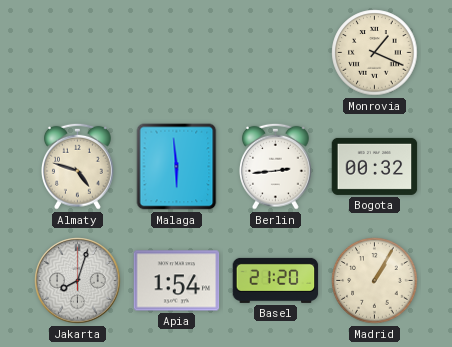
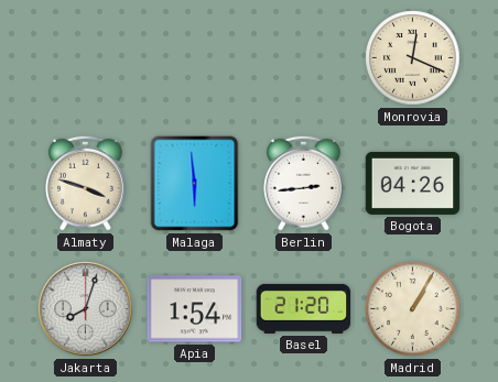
Monrovia: 1:19 -> 12:19
Almaty: 4:48 -> 3:48
Bogota: 00:32 -> 04:26
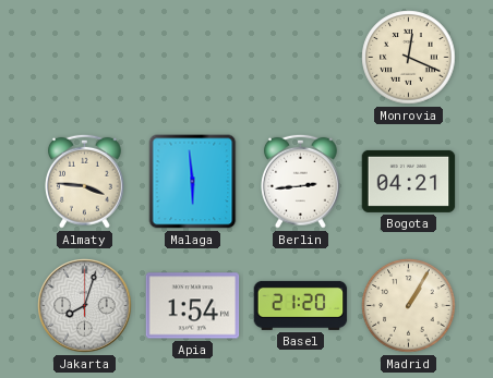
Almaty: 3:48 -> 3:46
Bogota: 04:26 -> 04:21
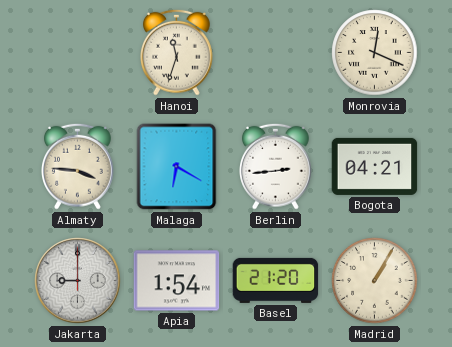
Hanoi: none -> 11:33
Malaga: 5:59 -> 6:20
Jakarta: 8:03 -> 9:00
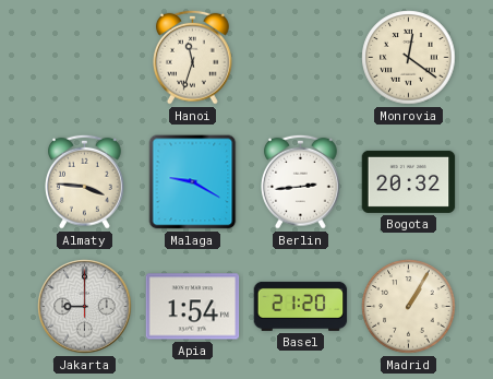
Monrovia: 12:19 -> 12:21
Malaga: 6:20 -> 9:20
Bogota: 04:21 -> 20:32
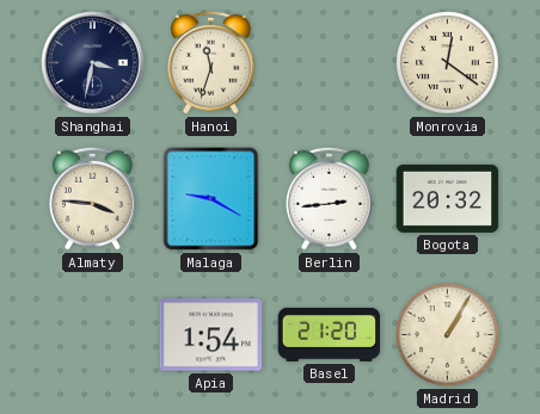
Shanghai: none -> 3:32
Jakarta: 9:00 -> none
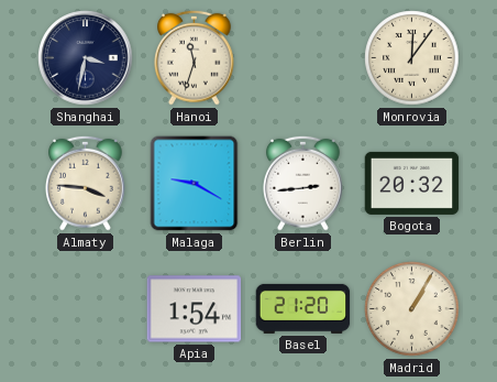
Monrovia: 12:21 -> 12:06
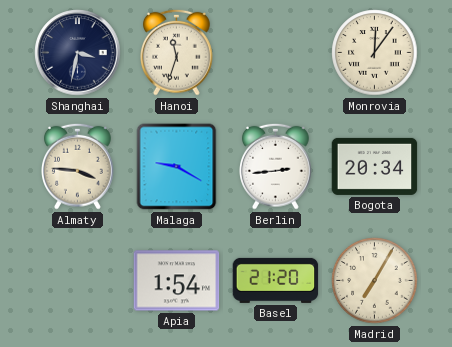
Bogota: 20:32 -> 20:34
Madrid: 1:05 -> 7:05
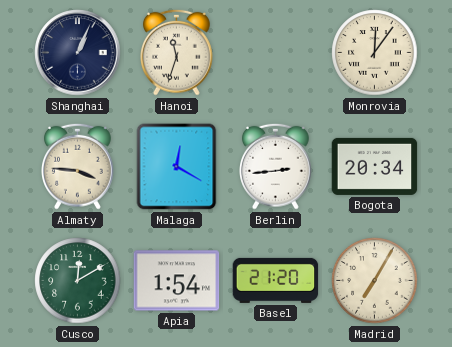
Shanghai: 3:32 -> 1:04
Malaga: 9:20 -> 12:20
Cusco: none -> 12:10
